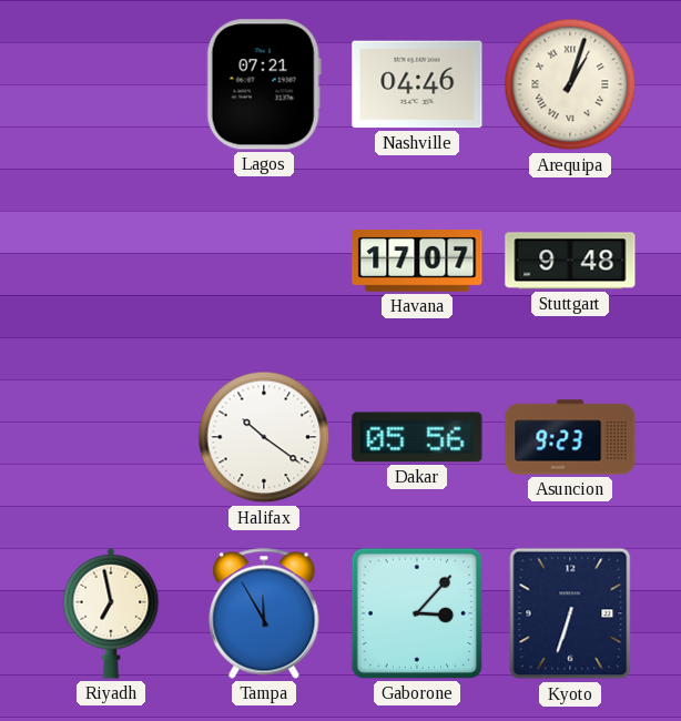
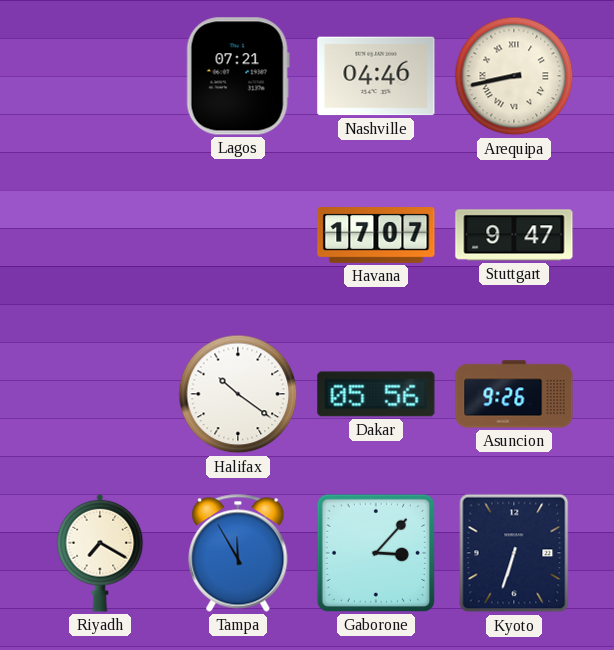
Arequipa: 1:03 -> 8:43
Stuttgart: 9:48 -> 9:47
Asuncion: 9:23 -> 9:26
Riyadh: 6:58 -> 7:20
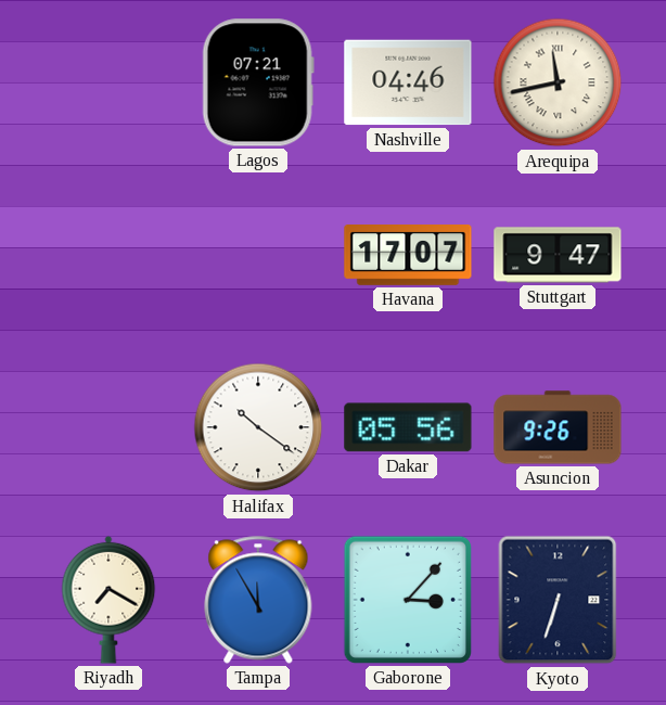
Arequipa: 8:43 -> 11:43
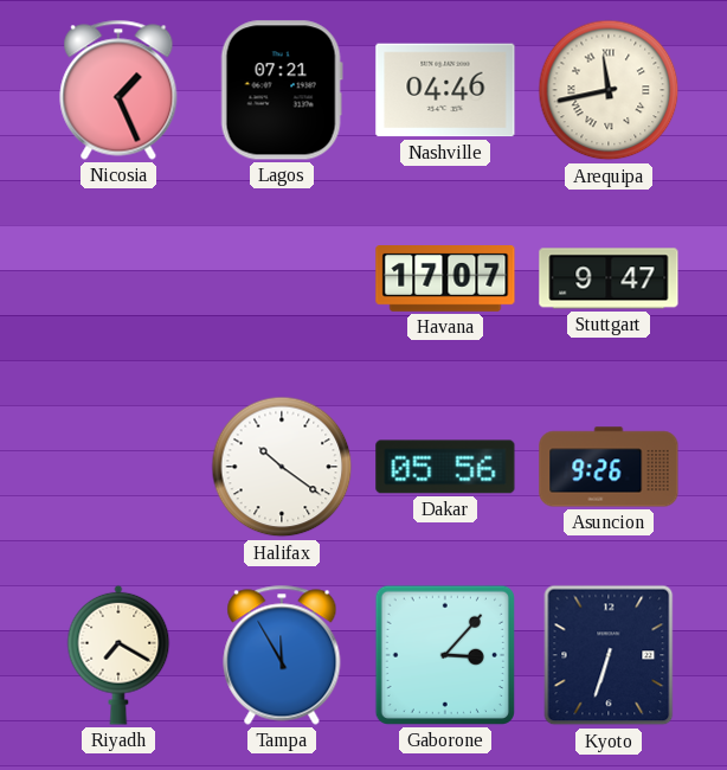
Nicosia: none -> 1:26
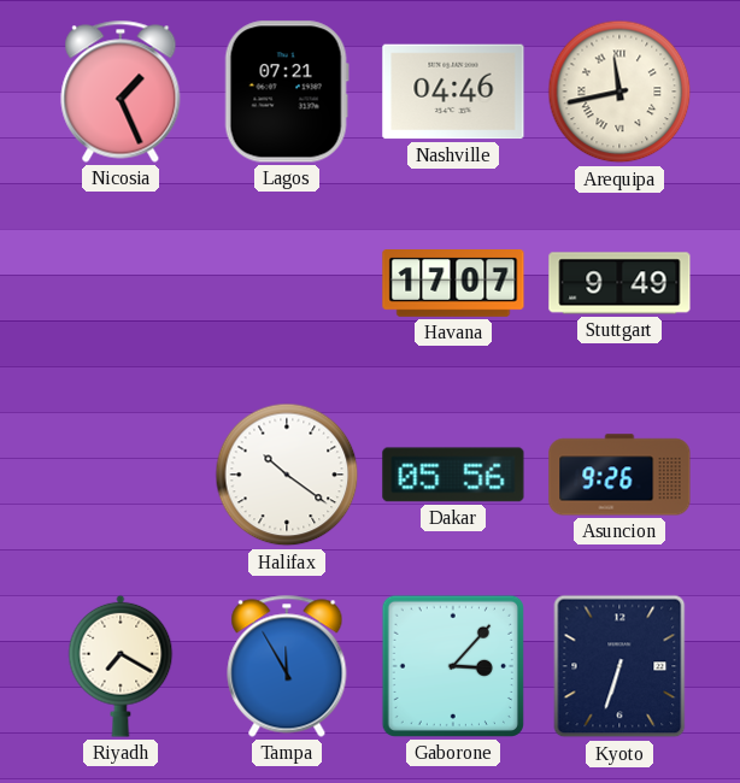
Stuttgart: 9:47 -> 9:49
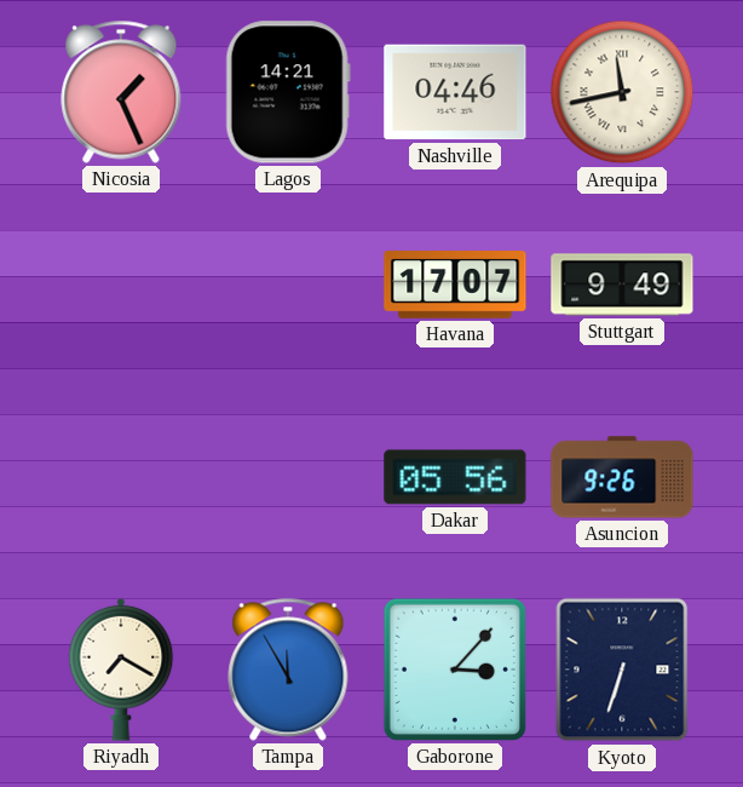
Lagos: 07:21 -> 14:21
Halifax: 10:21 -> none
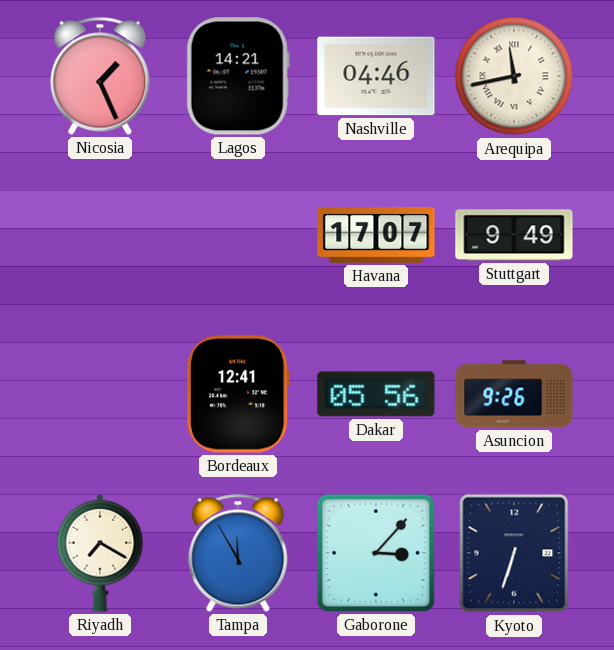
Bordeaux: none -> 12:41
